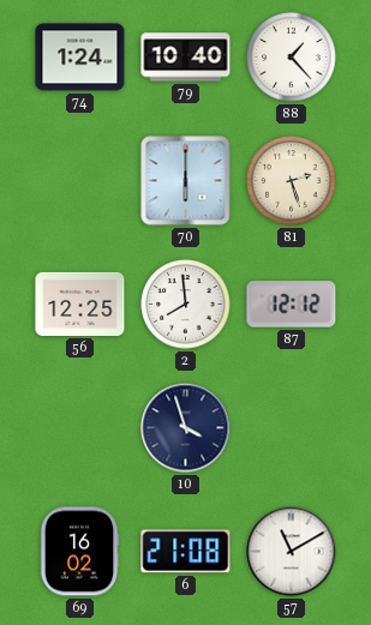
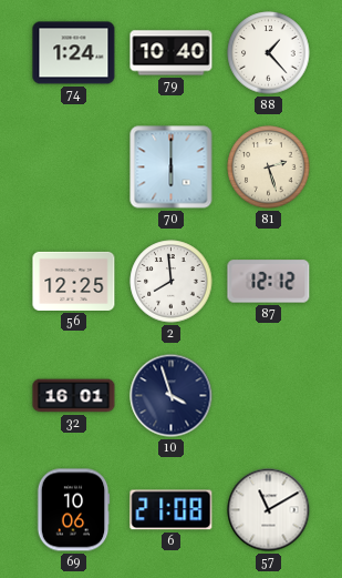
32: none -> 16:01
69: 16:02 -> 10:06
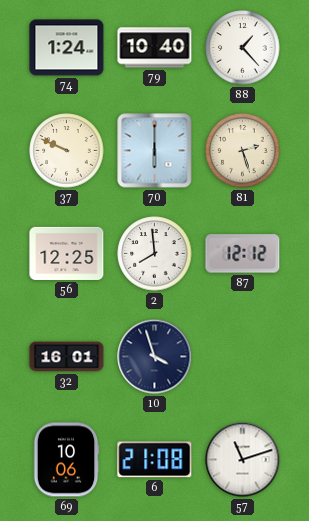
37: none -> 9:49
57: 11:10 -> 11:12
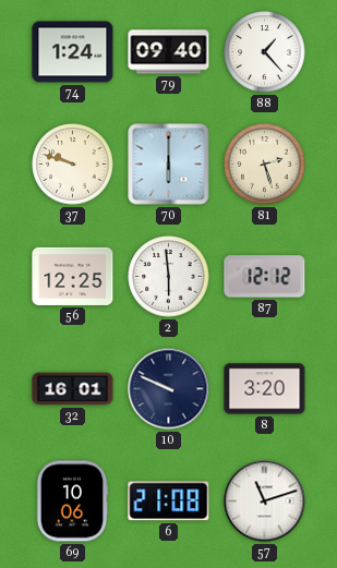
79: 10:40 -> 09:40
37: 9:49 -> 9:48
2: 7:59 -> 5:59
10: 3:57 -> 9:49
8: none -> 3:20
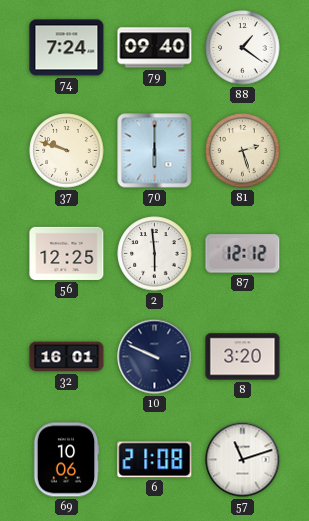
74: 1:24 -> 7:24
88: 1:23 -> 1:21
